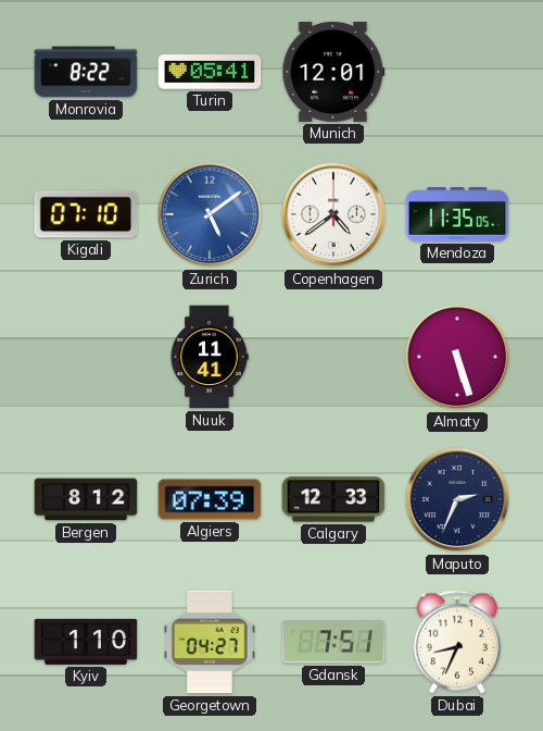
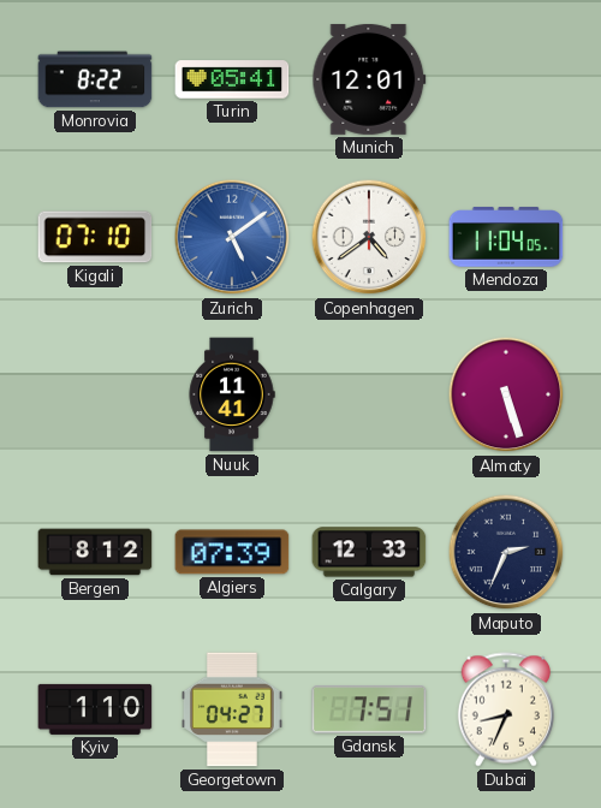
Mendoza: 11:35 -> 11:04
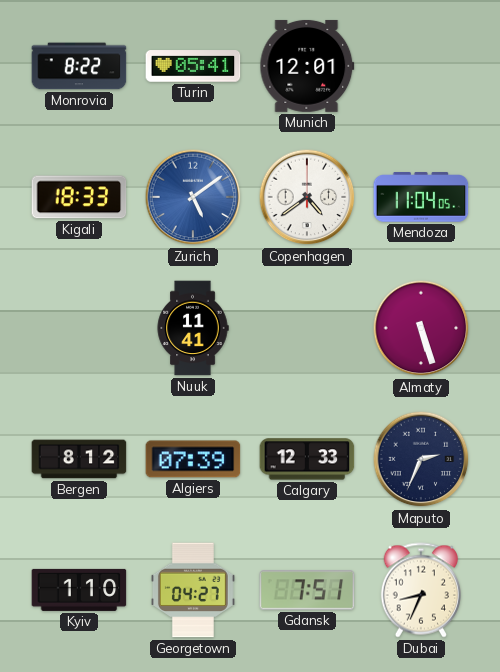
Kigali: 07:10 -> 18:33
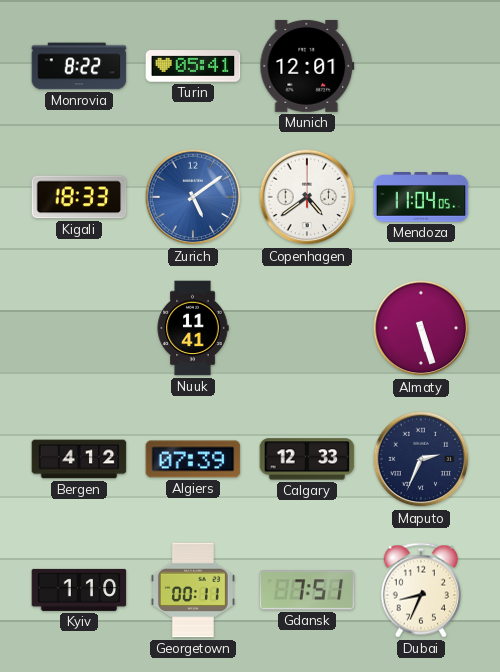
Bergen: 8:12 -> 4:12
Georgetown: 04:27 -> 00:11
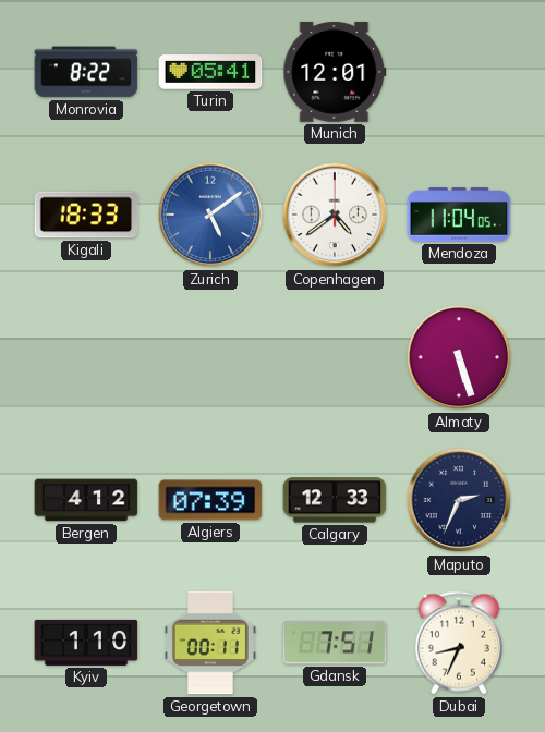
Nuuk: 11:41 -> none
